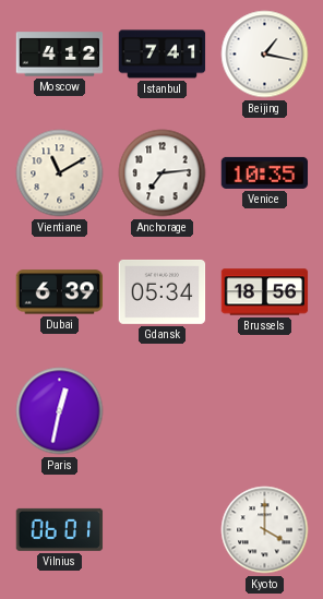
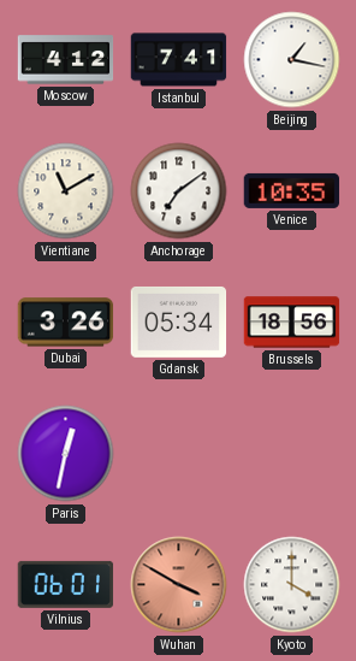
Anchorage: 7:14 -> 7:09
Dubai: 6:39 -> 3:26
Wuhan: none -> 3:50
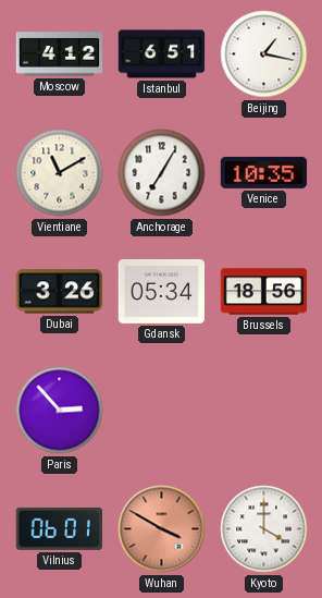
Istanbul: 7:41 -> 6:51
Anchorage: 7:09 -> 7:05
Paris: 12:32 -> 2:53
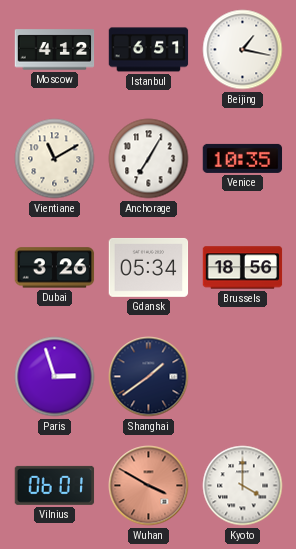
Paris: 2:53 -> 2:57
Shanghai: none -> 1:39
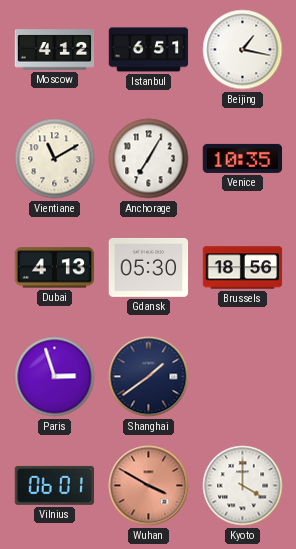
Dubai: 3:26 -> 4:13
Gdansk: 05:34 -> 05:30
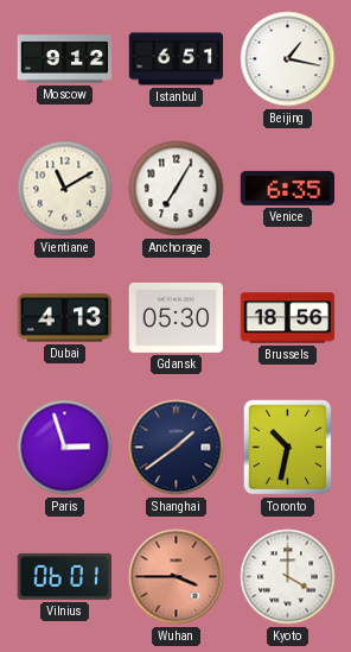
Moscow: 4:12 -> 9:12
Venice: 10:35 -> 6:35
Toronto: none -> 10:32
Wuhan: 3:50 -> 3:45
